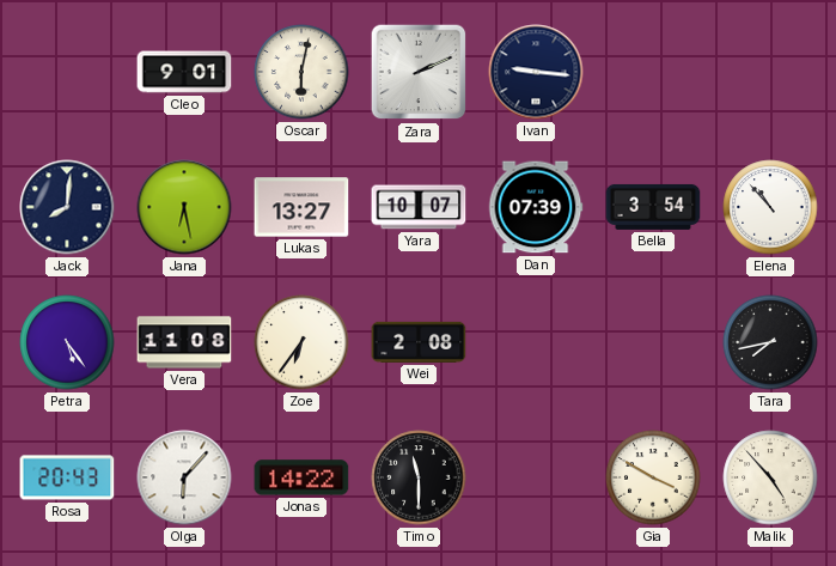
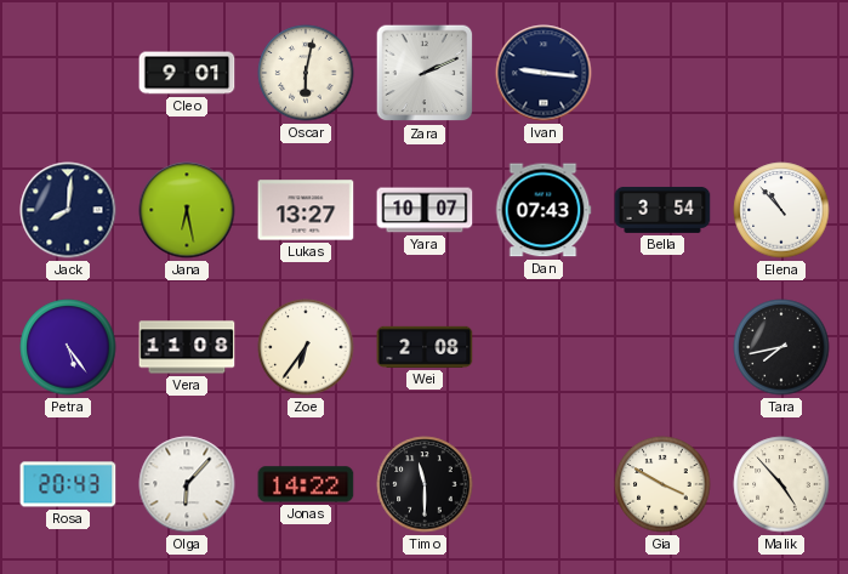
Dan: 07:39 -> 07:43
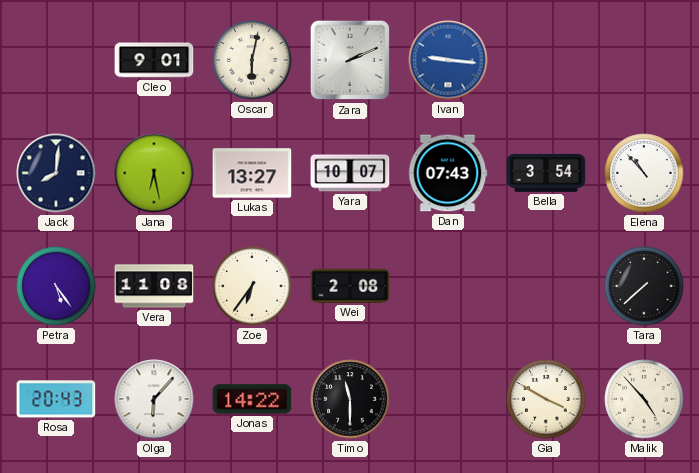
Ivan dial: navy -> blue
Tara: 7:43 -> 7:38
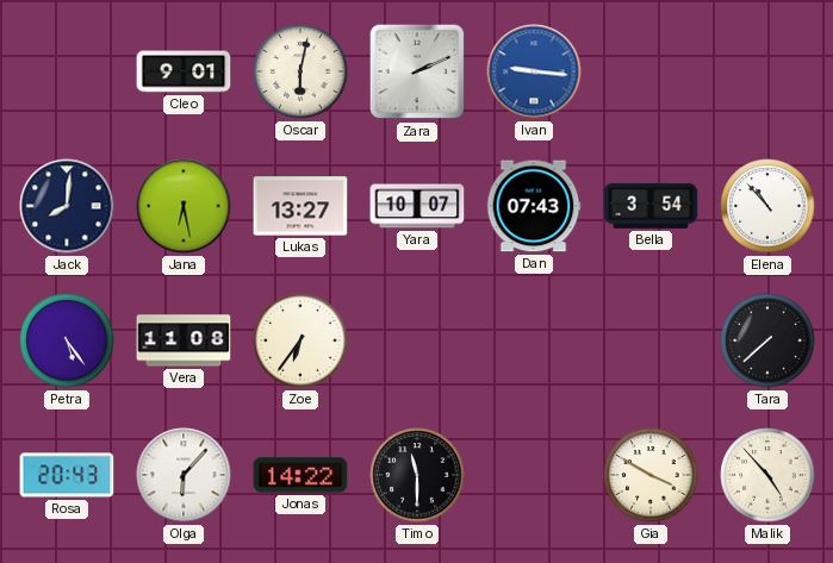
Wei: 2:08 -> none
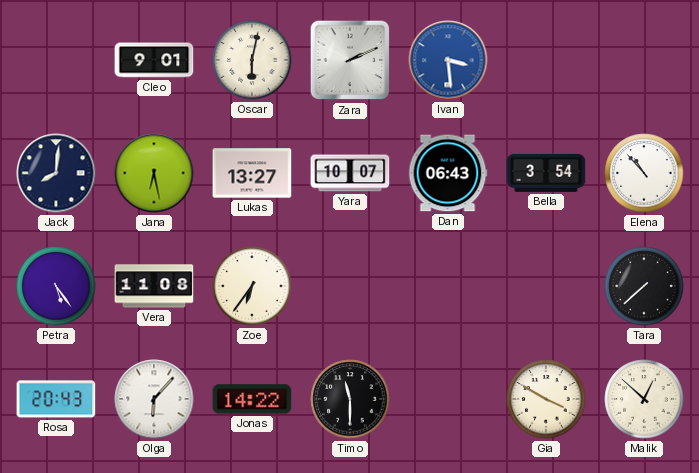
Ivan: 9:16 -> 3:29
Dan: 07:43 -> 06:43
Malik: 4:53 -> 12:52
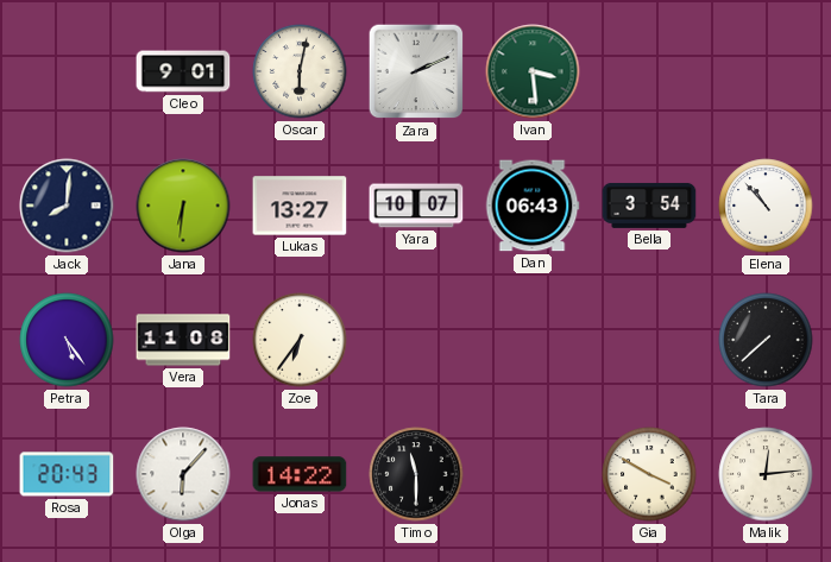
Ivan dial: blue -> green
Jana: 6:28 -> 6:31
Malik: 12:52 -> 12:14
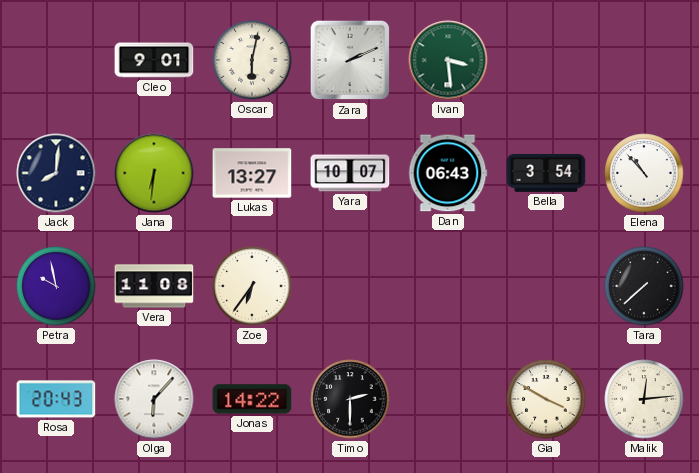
Petra: 5:24 -> 9:58
Timo: 11:30 -> 2:30
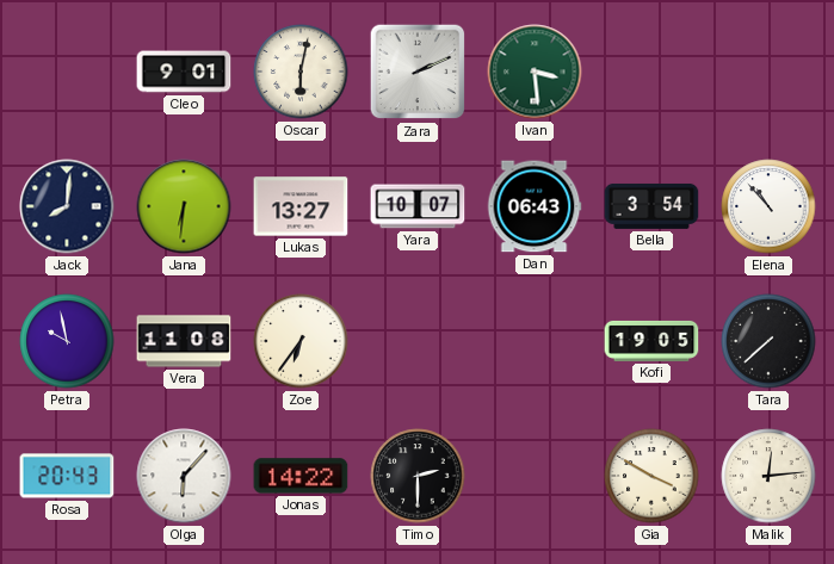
Kofi: none -> 19:05
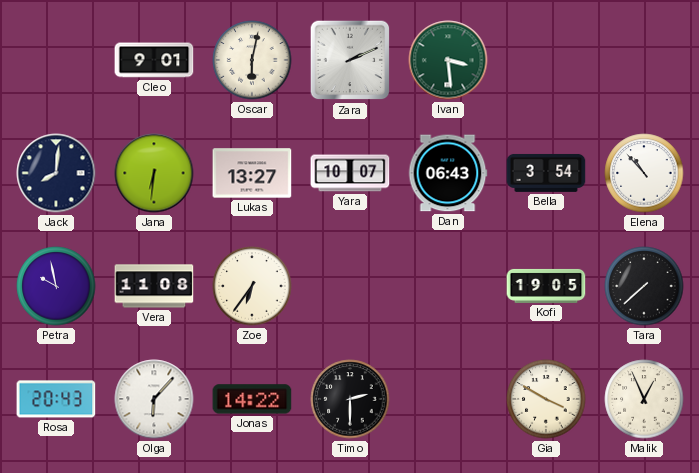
Malik: 12:14 -> 12:56
